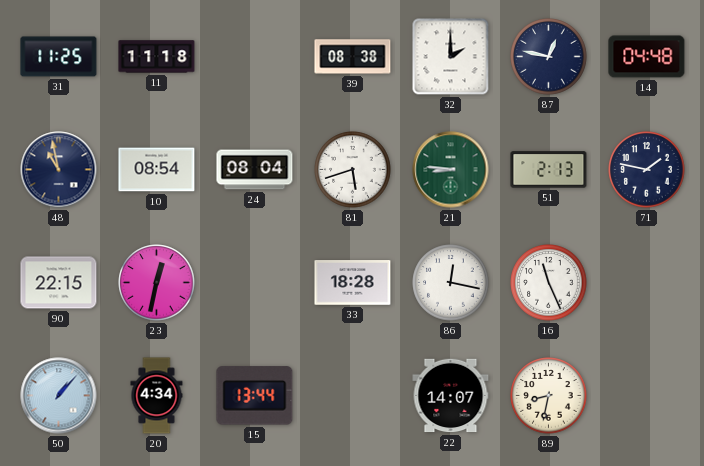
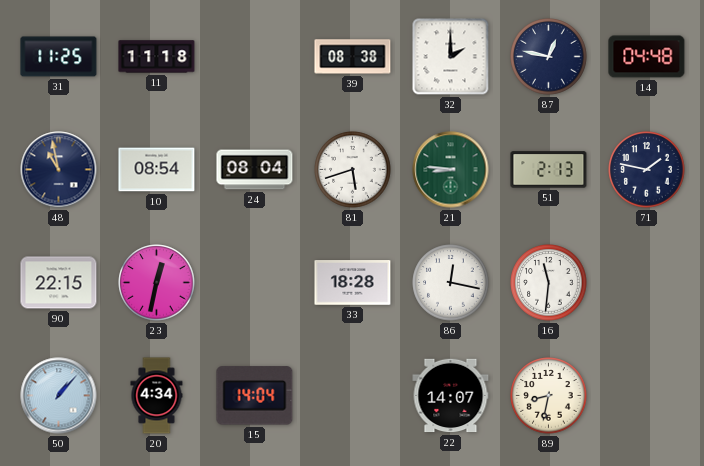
16: 11:26 -> 11:31
15: 13:44 -> 14:04
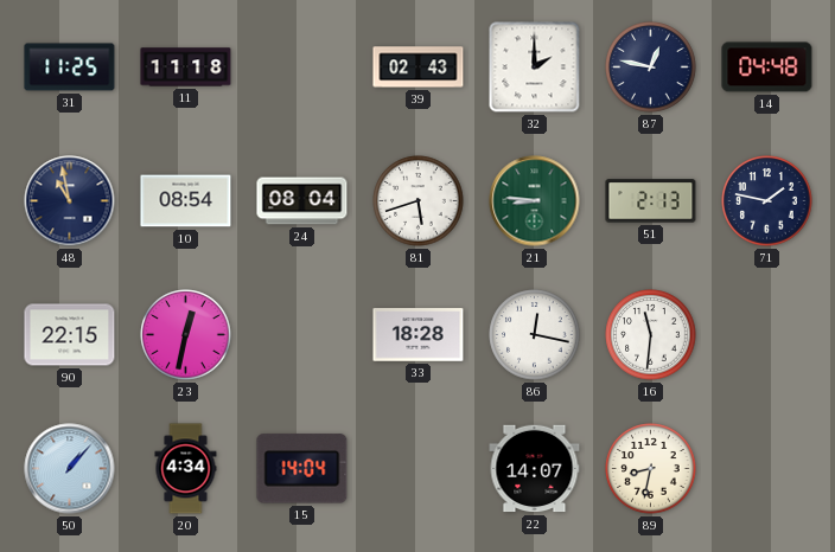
39: 08:38 -> 02:43
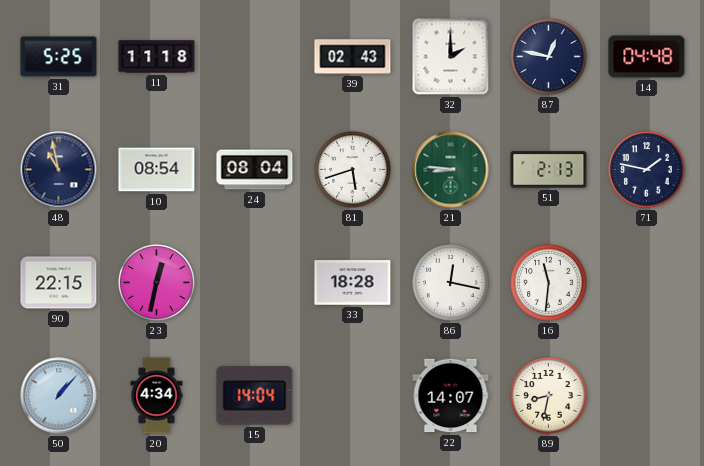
31: 11:25 -> 5:25
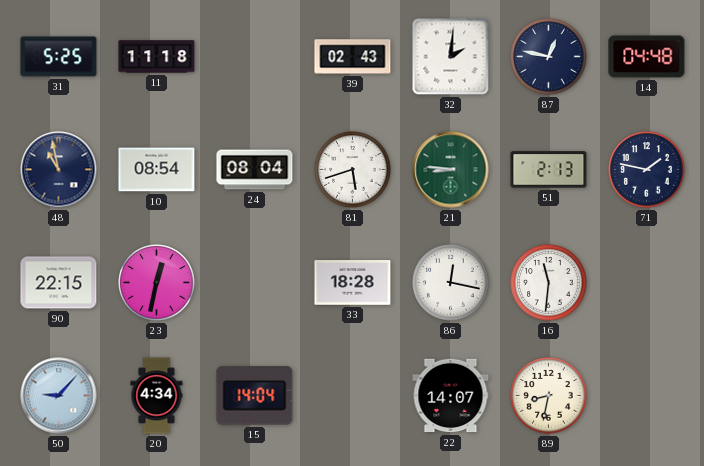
32: 2:00 -> 2:01
50: 1:07 -> 9:07
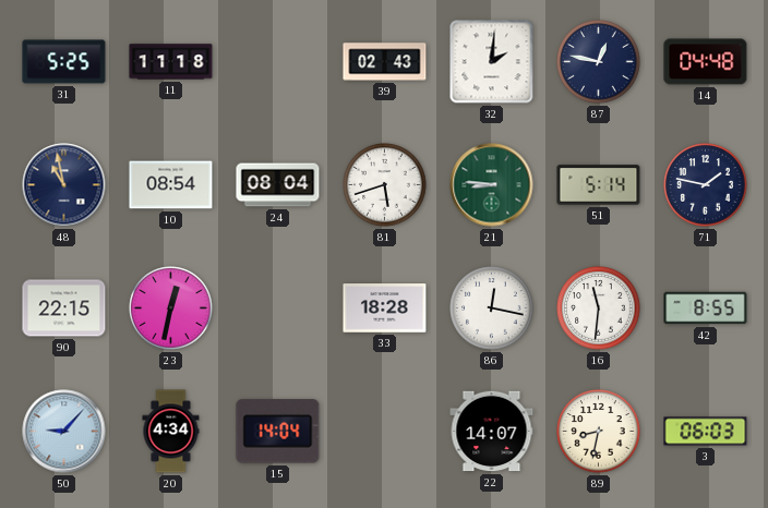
51: 2:13 -> 5:14
42: none -> 8:55
3: none -> 06:03
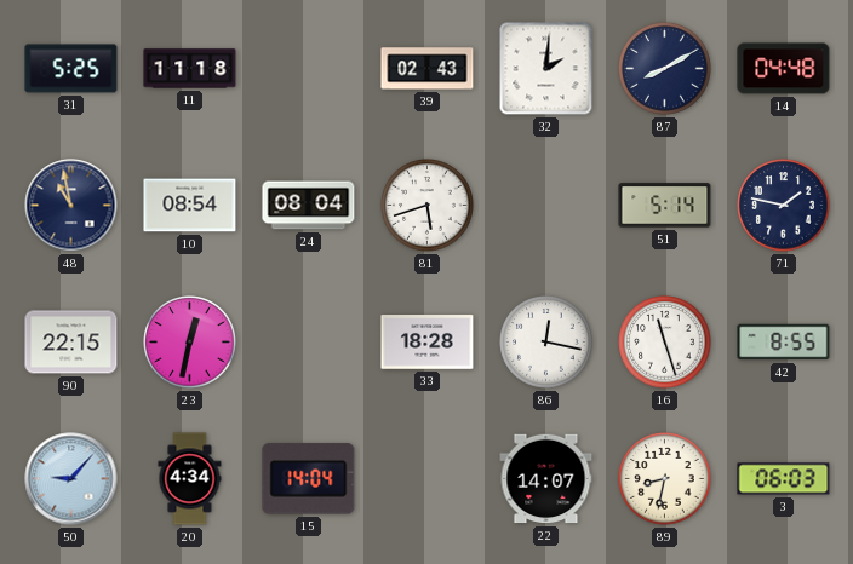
87: 12:47 -> 8:10
21: 8:46 -> none
16: 11:31 -> 11:27
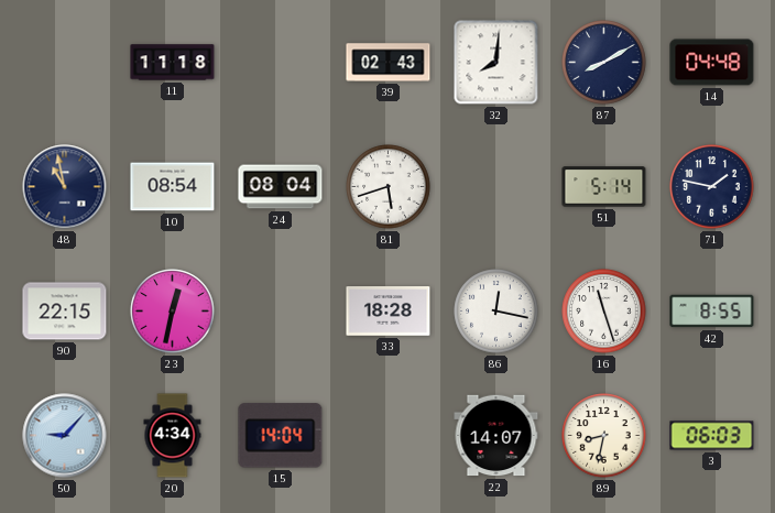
31: 5:25 -> none
32: 2:01 -> 8:01
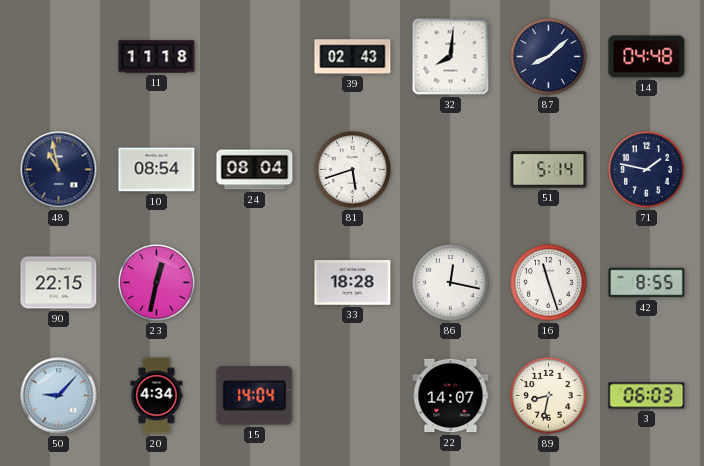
87: 8:10 -> 8:08
